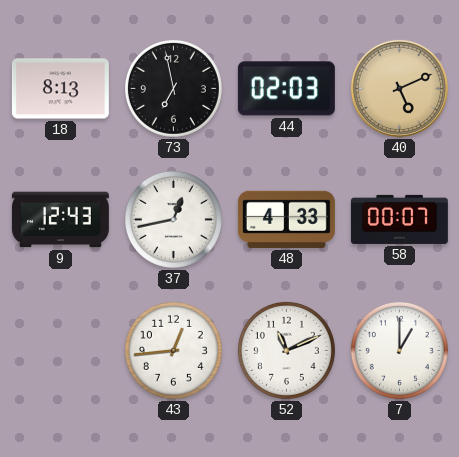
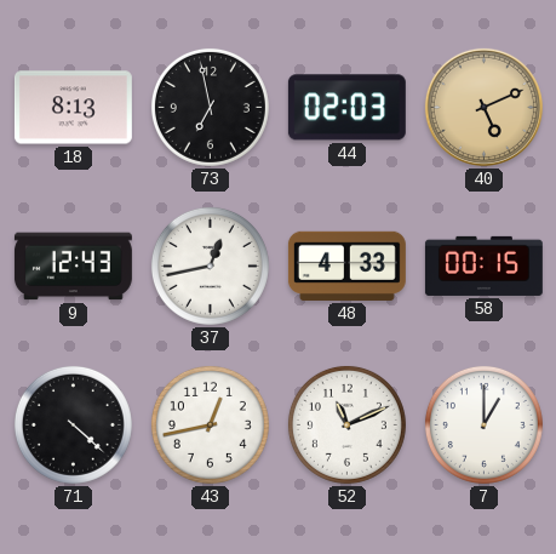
58: 00:07 -> 00:15
71: none -> 4:22
43: 12:44 -> 12:43
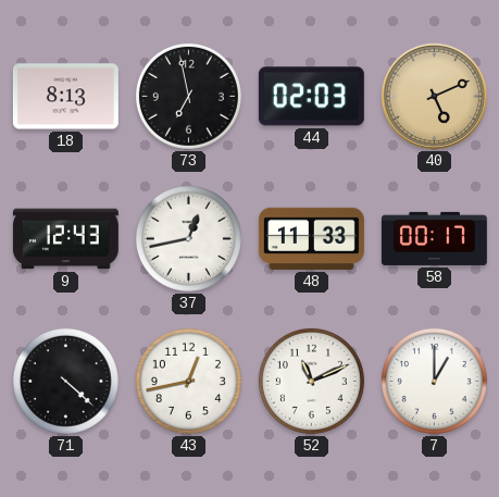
48: 4:33 -> 11:33
58: 00:15 -> 00:17
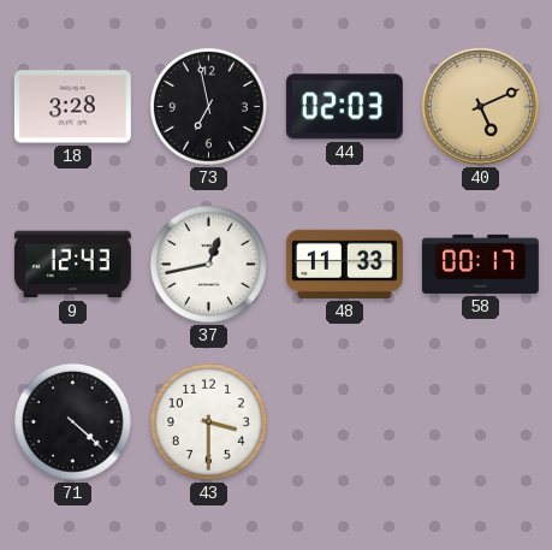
18: 8:13 -> 3:28
43: 12:43 -> 3:30
52: 11:11 -> none
7: 1:00 -> none
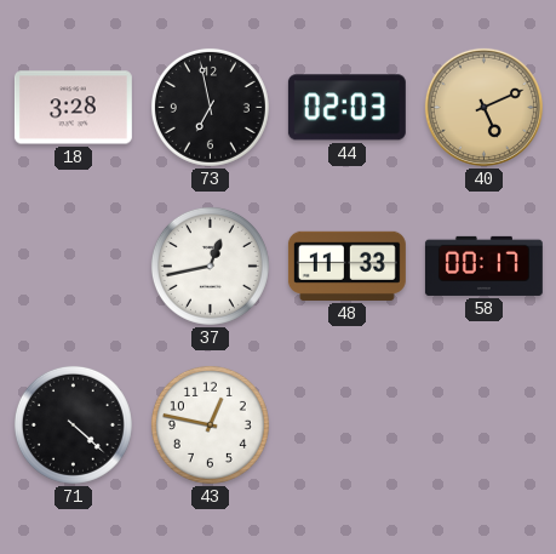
9: 12:43 -> none
43: 3:30 -> 12:47
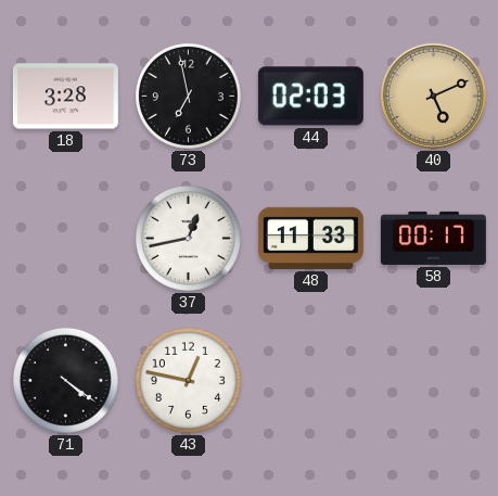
71: 4:22 -> 4:21
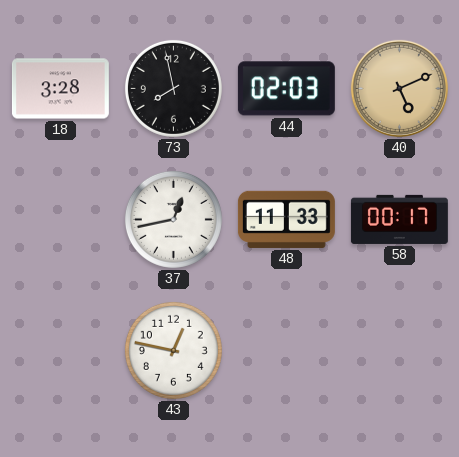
73: 6:58 -> 7:58
71: 4:21 -> none
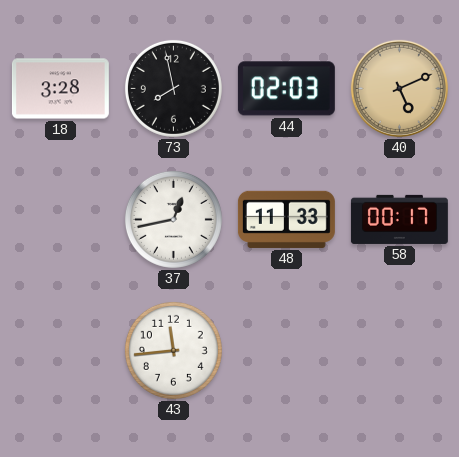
43: 12:47 -> 11:44
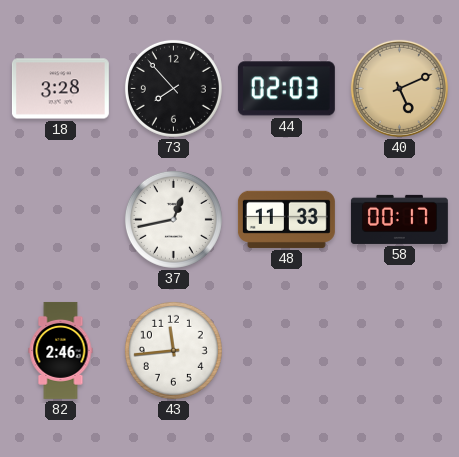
73: 7:58 -> 7:53
82: none -> 2:46
